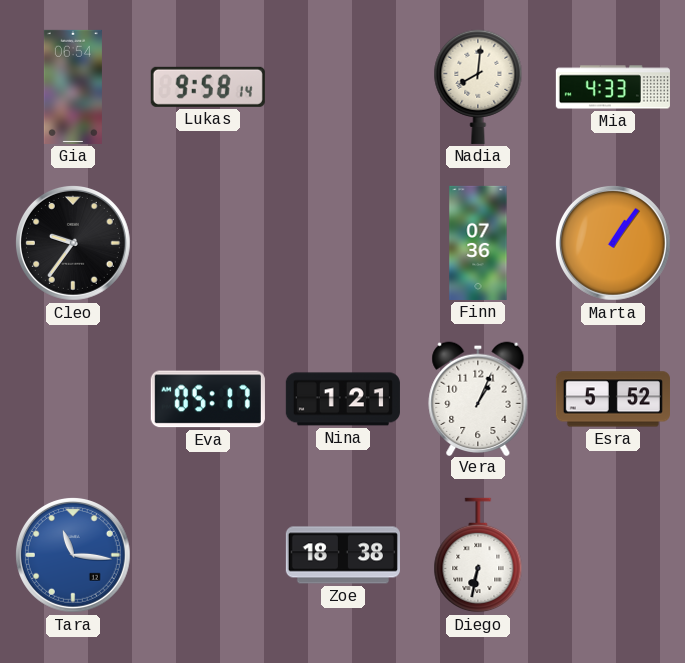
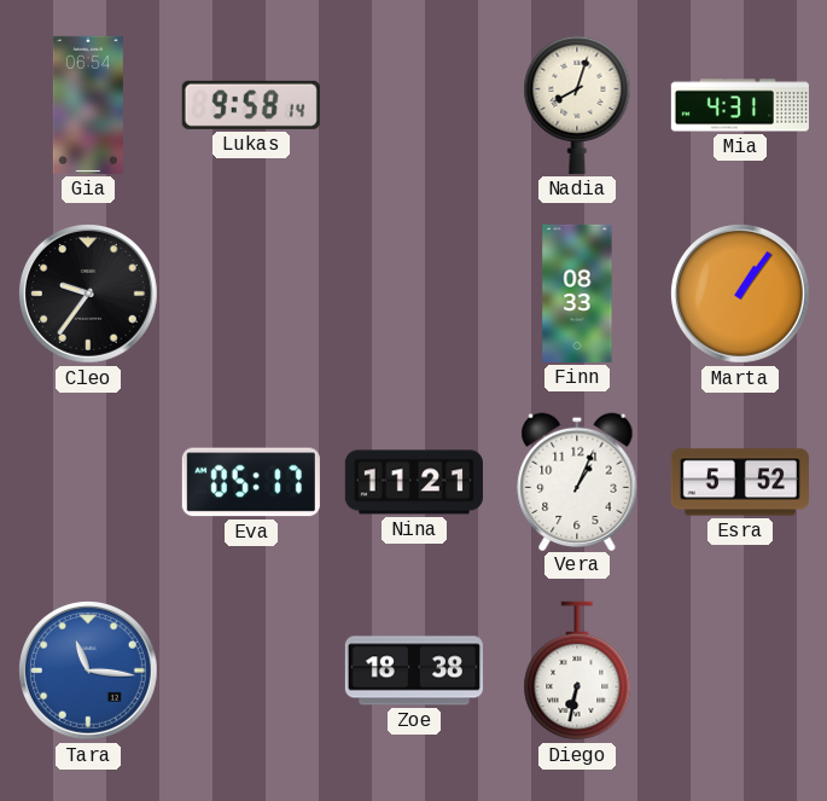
Nadia: 8:01 -> 8:03
Mia: 4:33 -> 4:31
Finn: 07:36 -> 08:33
Nina: 1:21 -> 11:21
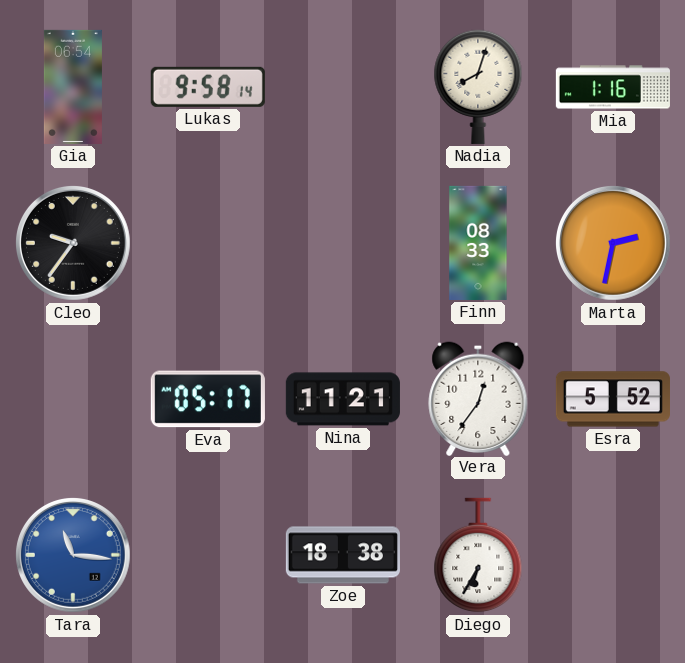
Mia: 4:31 -> 1:16
Marta: 1:06 -> 2:32
Vera: 1:04 -> 12:36
Diego: 6:32 -> 6:35
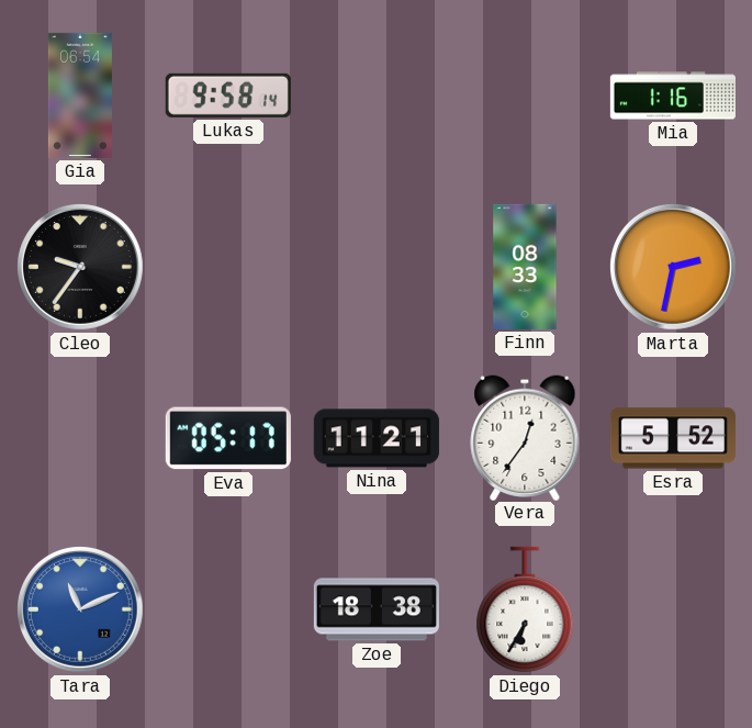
Nadia: 8:03 -> none
Tara: 11:16 -> 11:11
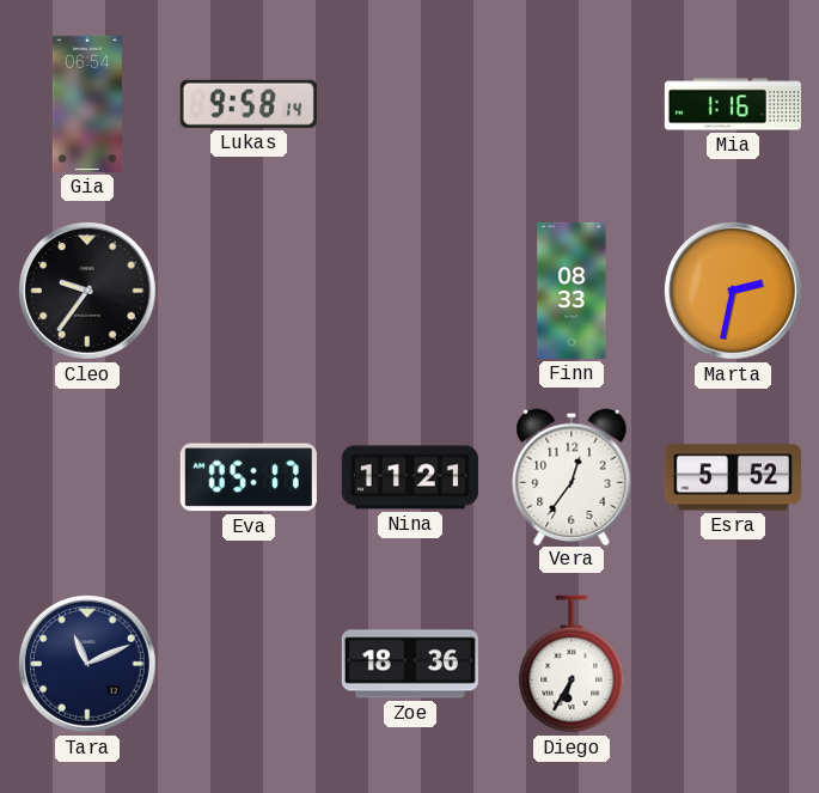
Tara dial: blue -> navy
Zoe: 18:38 -> 18:36
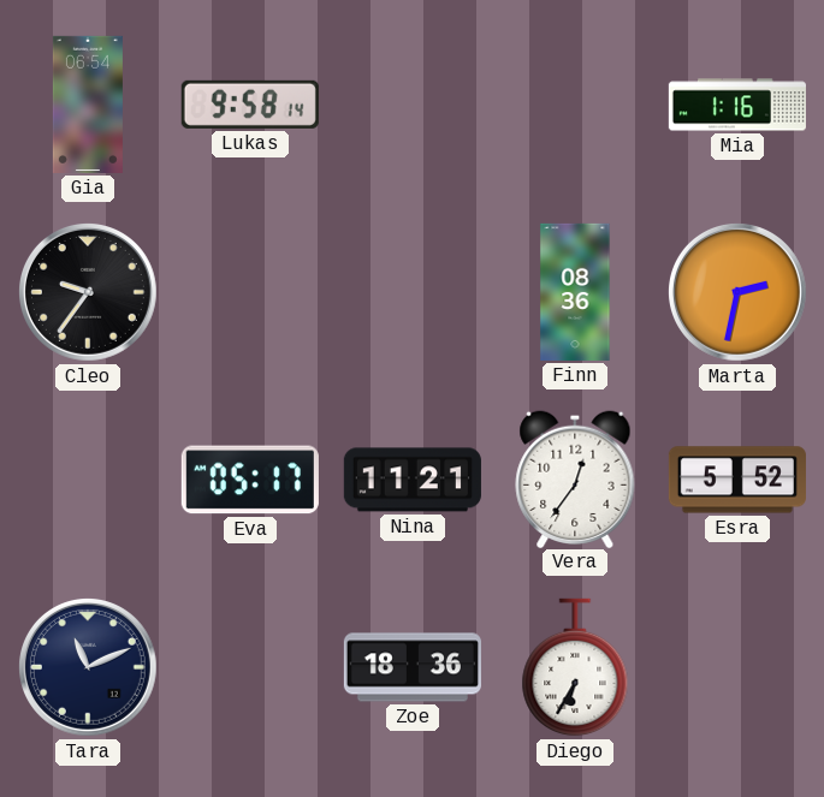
Finn: 08:33 -> 08:36
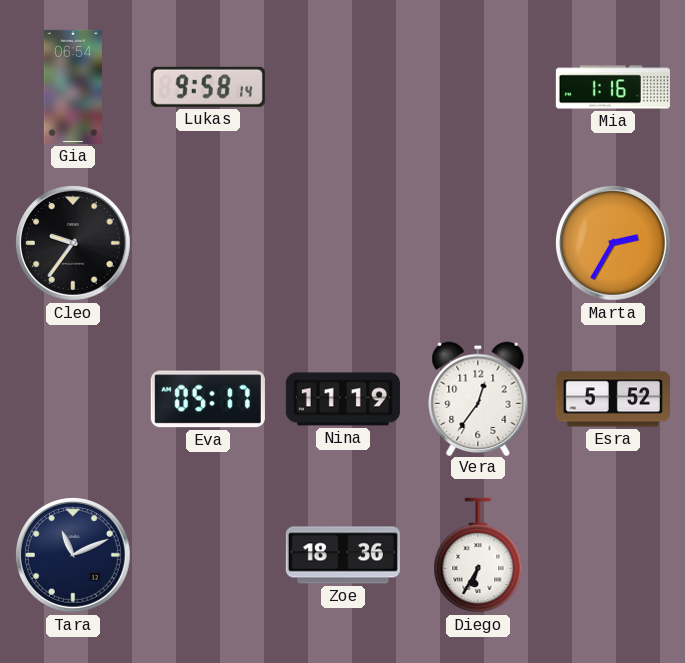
Finn: 08:36 -> none
Marta: 2:32 -> 2:35
Nina: 11:21 -> 11:19
